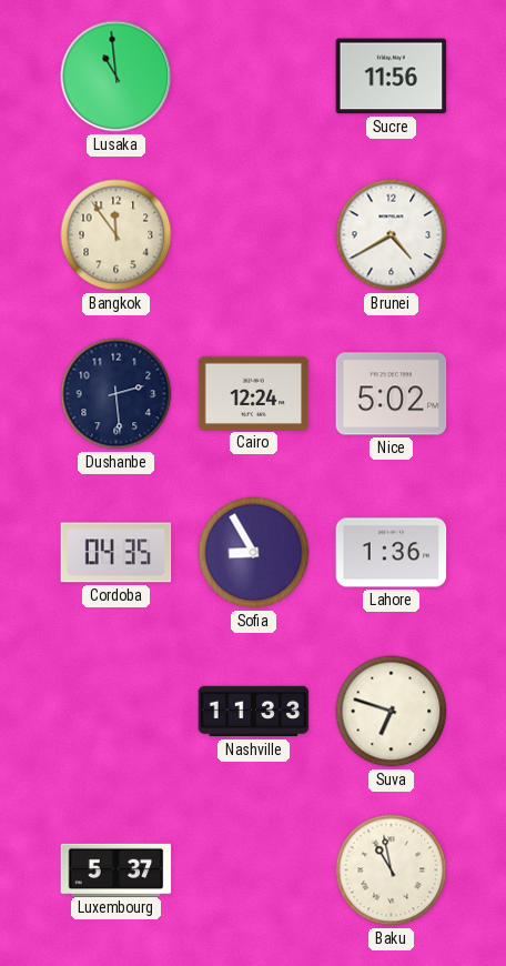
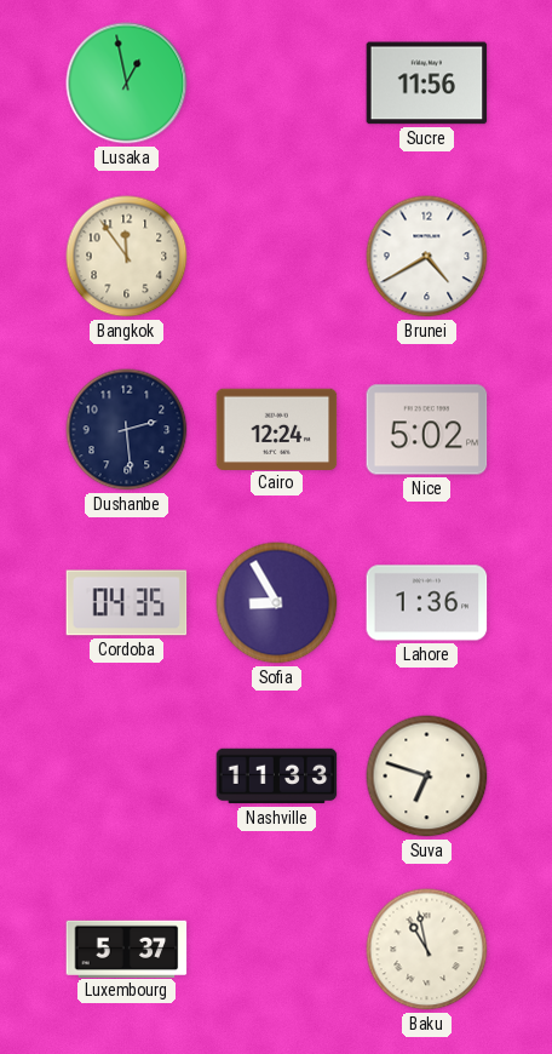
Lusaka: 10:59 -> 12:58
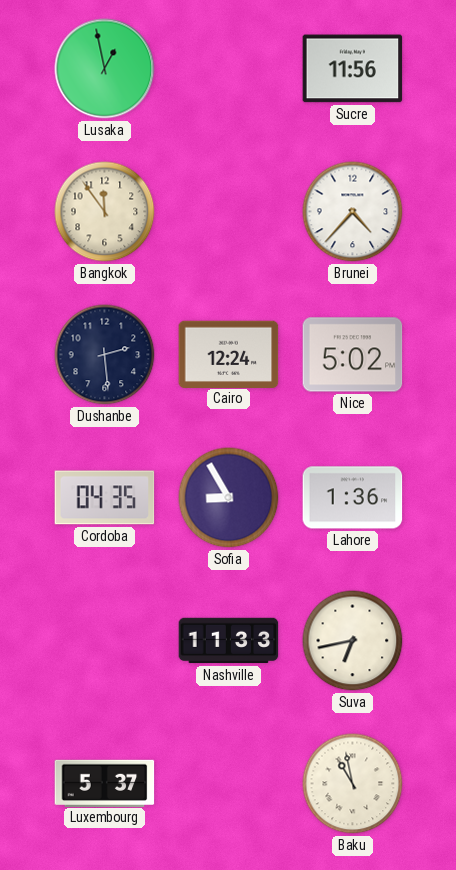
Brunei: 4:40 -> 4:37
Suva: 6:48 -> 6:43
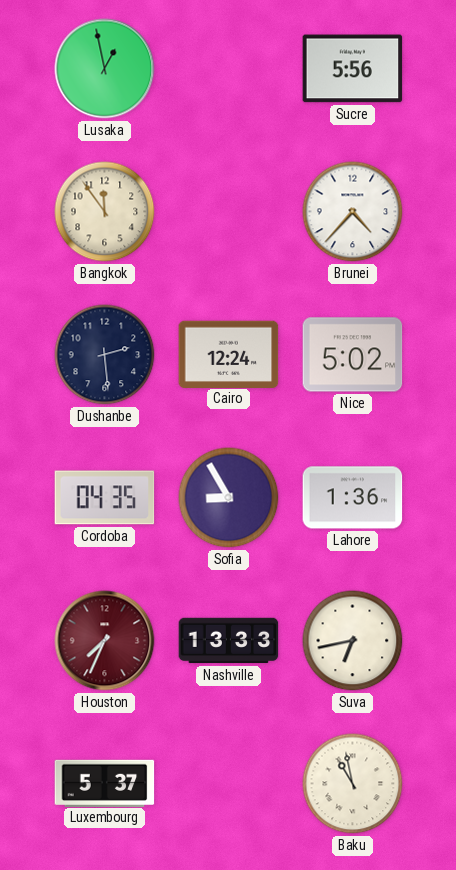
Sucre: 11:56 -> 5:56
Houston: none -> 7:34
Nashville: 11:33 -> 13:33
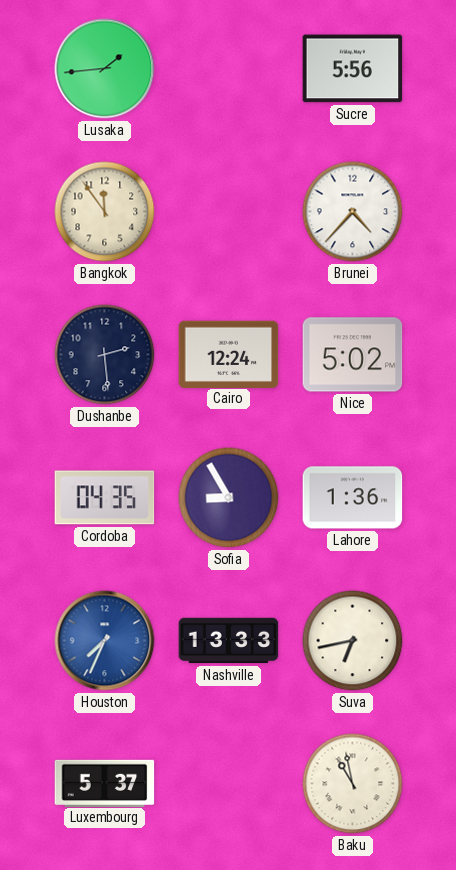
Lusaka: 12:58 -> 1:44
Houston dial: burgundy -> blue
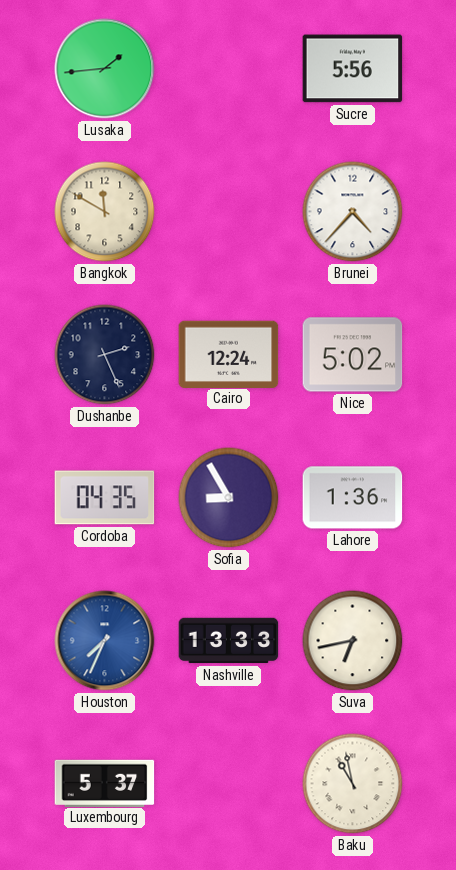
Bangkok: 11:54 -> 11:50
Dushanbe: 2:29 -> 2:26
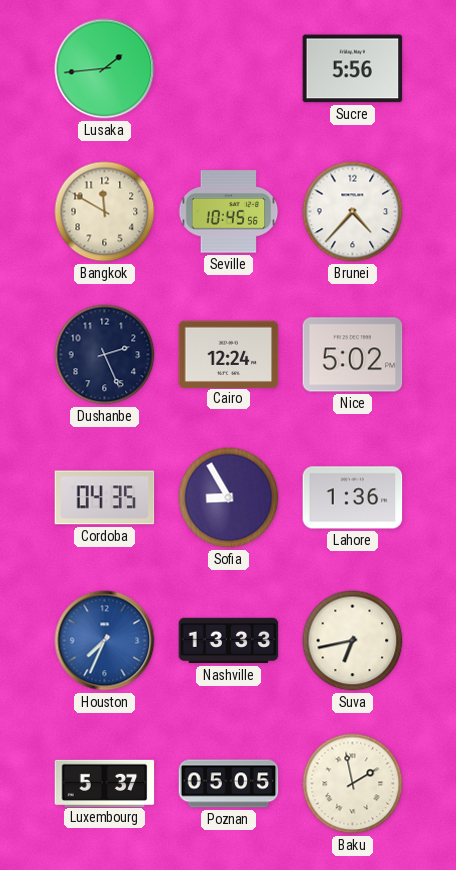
Seville: none -> 10:45
Poznan: none -> 05:05
Baku: 10:58 -> 1:58
